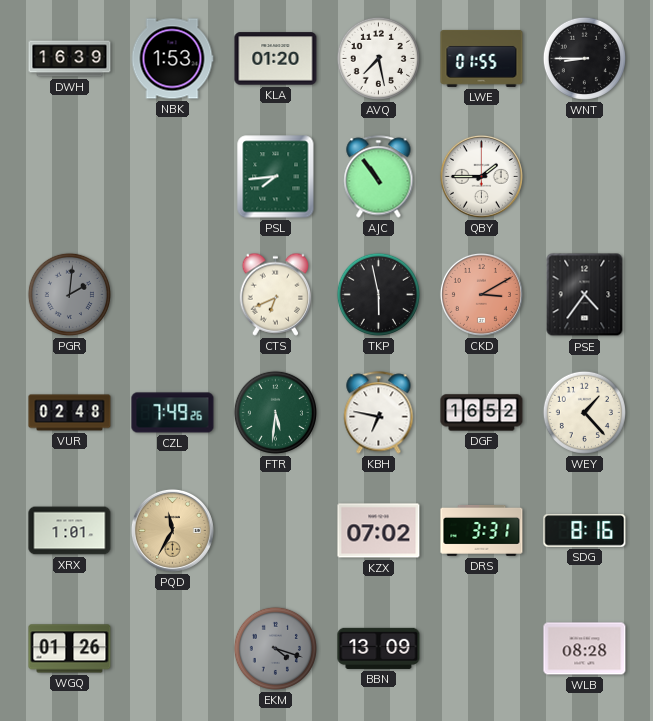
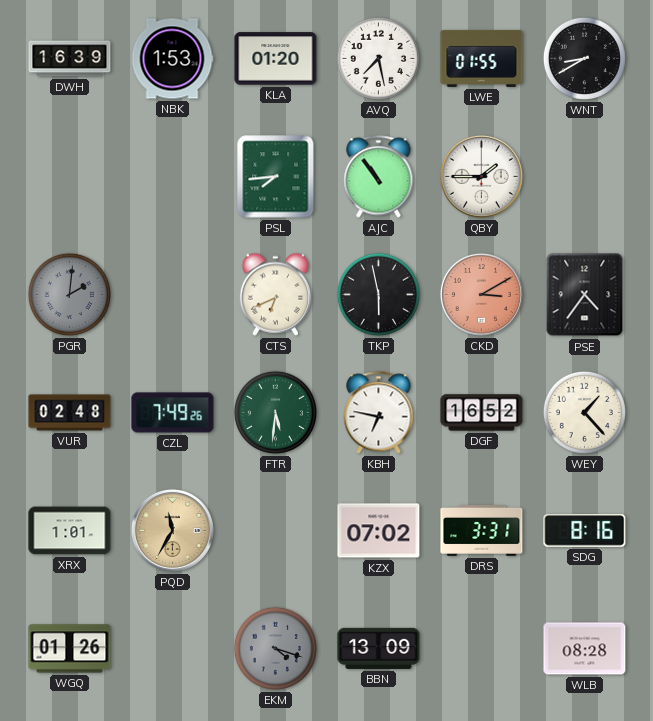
WNT: 8:45 -> 8:40
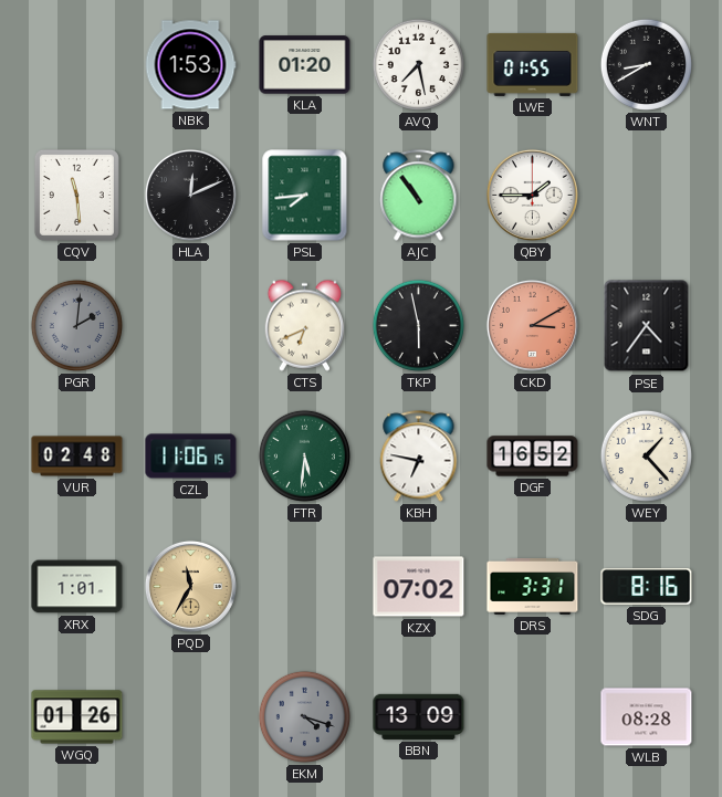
DWH: 16:39 -> none
CQV: none -> 11:29
HLA: none -> 12:11
CZL: 7:49 -> 11:06
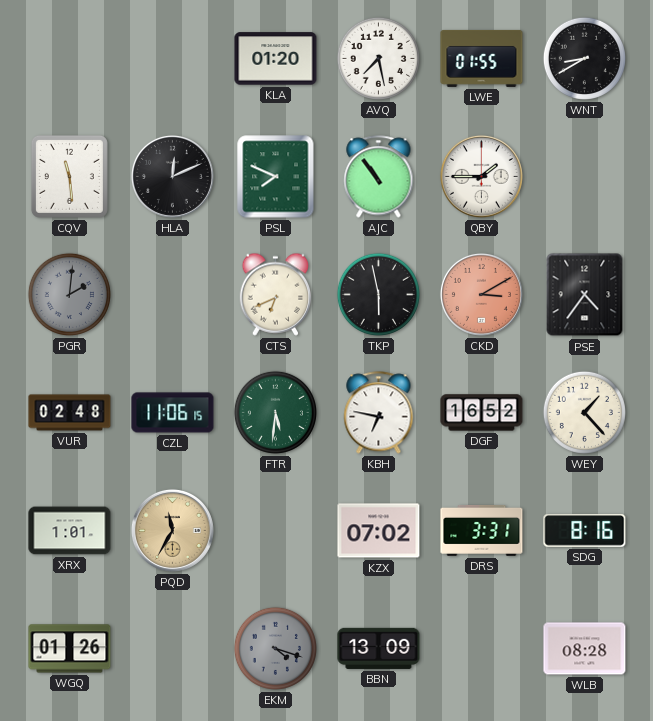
NBK: 1:53 -> none
PSL: 7:44 -> 7:49
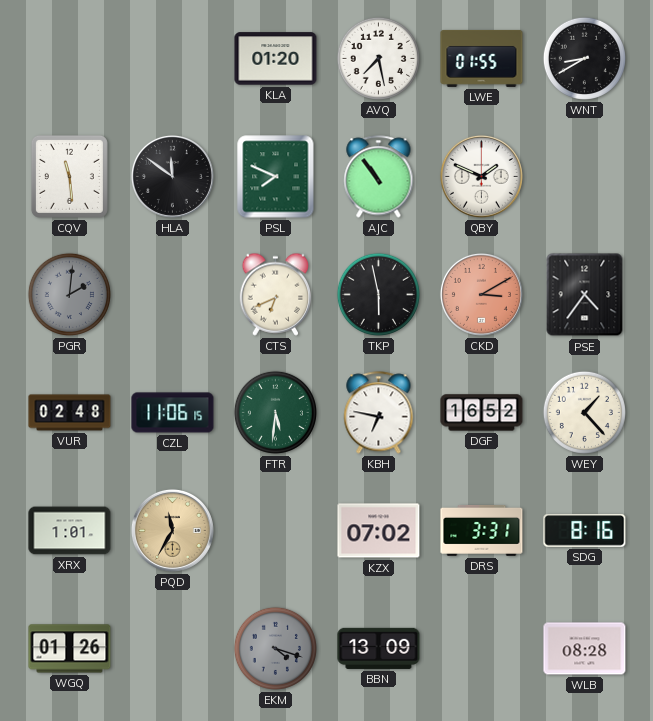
HLA: 12:11 -> 11:51
QBY: 1:45 -> 1:49
